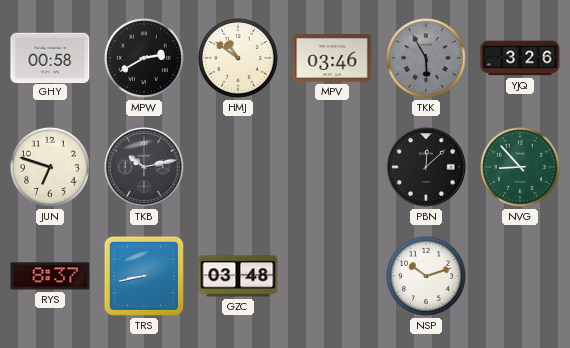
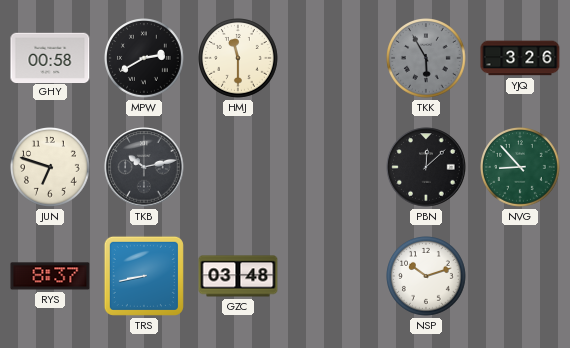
HMJ: 10:51 -> 11:30
MPV: 03:46 -> none
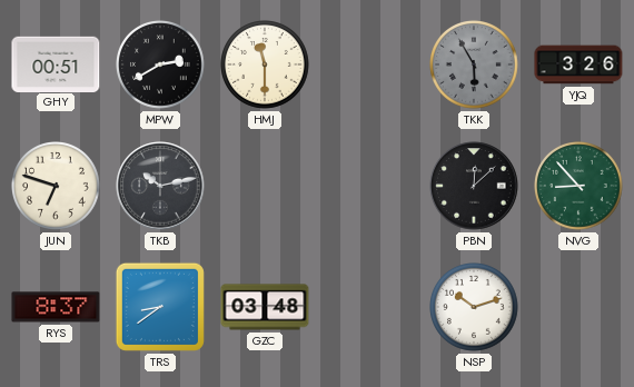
GHY: 00:58 -> 00:51
TRS: 8:43 -> 8:39
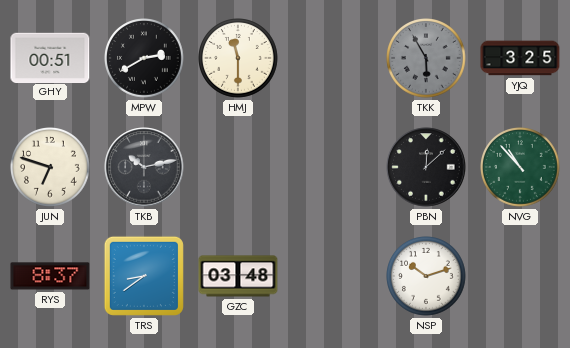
YJQ: 3:26 -> 3:25
NVG: 8:53 -> 10:53
